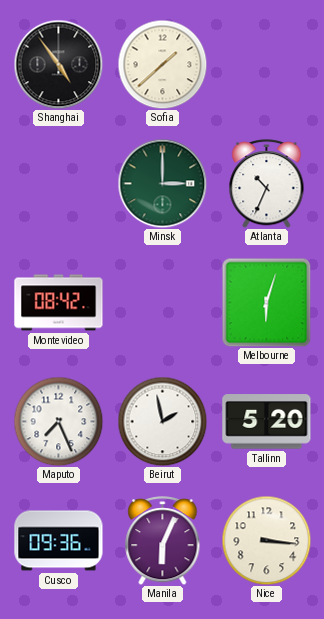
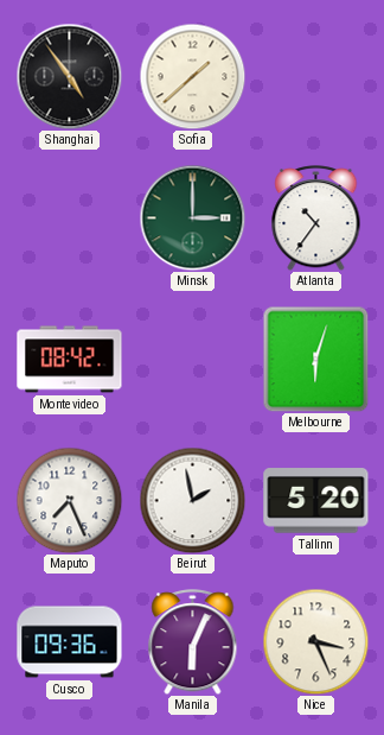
Atlanta: 10:34 -> 10:36
Nice: 3:16 -> 3:26
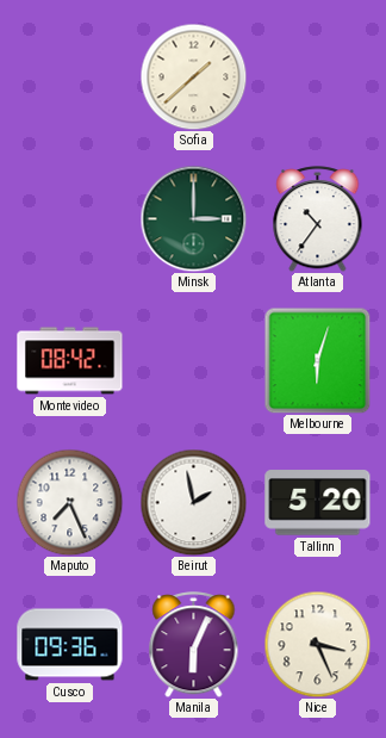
Shanghai: 4:54 -> none
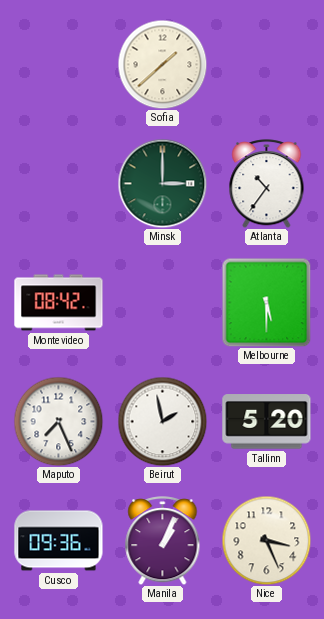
Melbourne: 6:03 -> 5:30
Manila: 6:04 -> 1:04
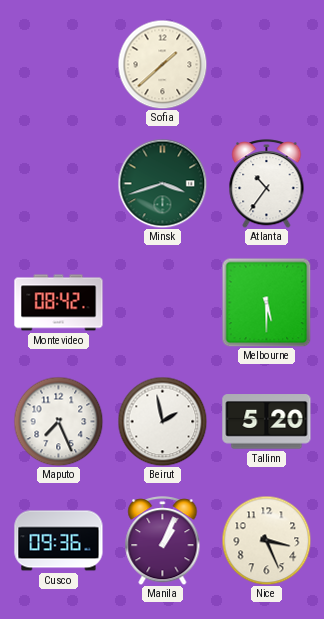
Minsk: 3:00 -> 3:42
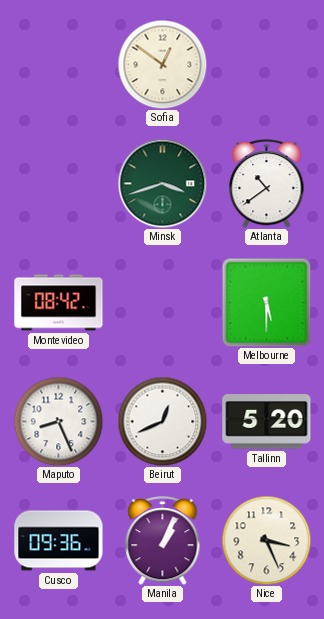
Sofia: 1:38 -> 12:51
Atlanta: 10:36 -> 10:39
Maputo: 7:26 -> 8:26
Beirut: 1:58 -> 12:41
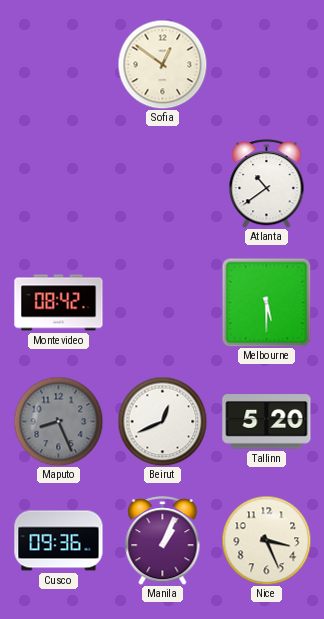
Minsk: 3:42 -> none
Maputo dial: white -> grey
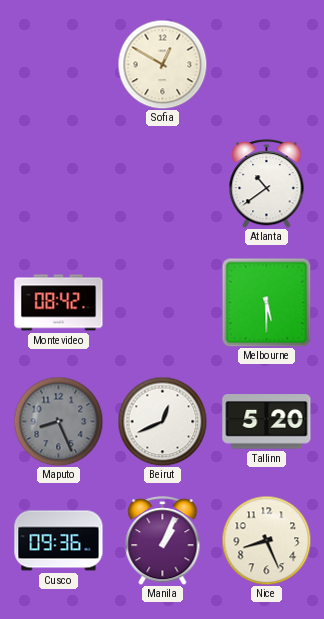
Sofia: 12:51 -> 12:50
Nice: 3:26 -> 8:26
